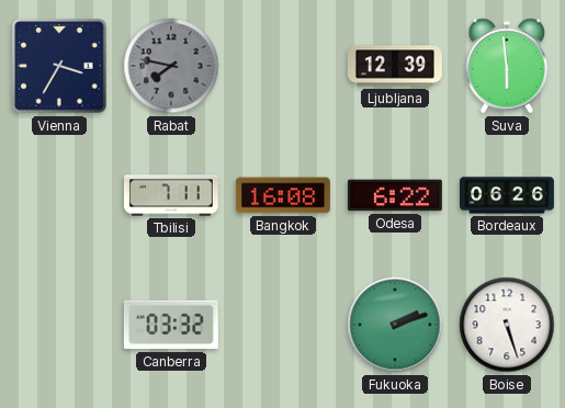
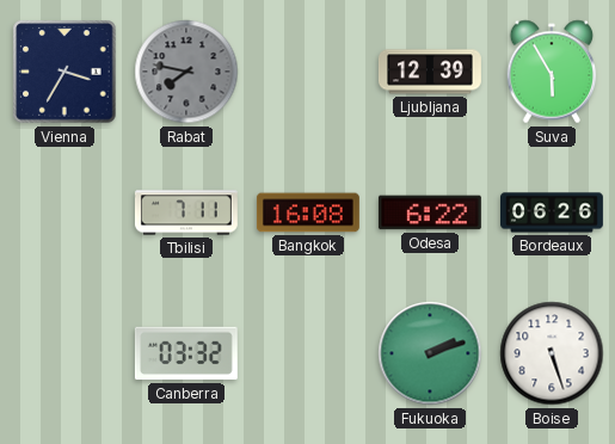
Suva: 5:59 -> 5:55
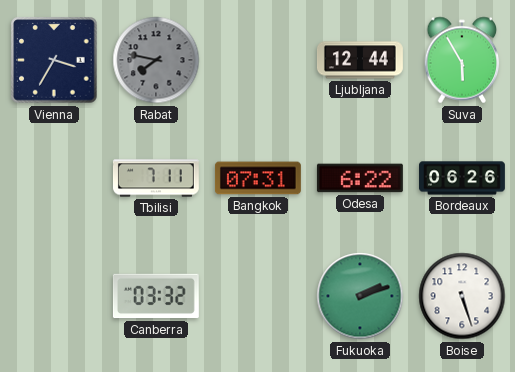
Ljubljana: 12:39 -> 12:44
Bangkok: 16:08 -> 07:31
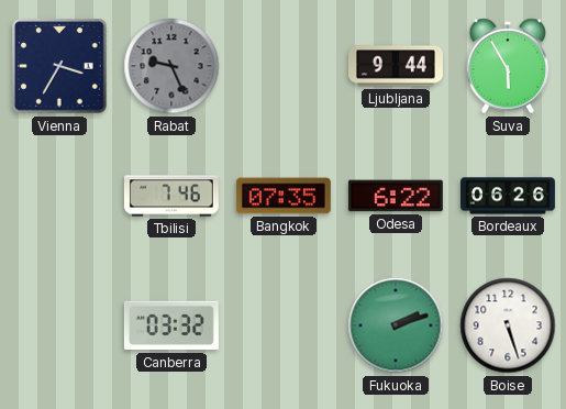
Rabat: 7:47 -> 9:26
Ljubljana: 12:44 -> 9:44
Tbilisi: 7:11 -> 7:46
Bangkok: 07:31 -> 07:35
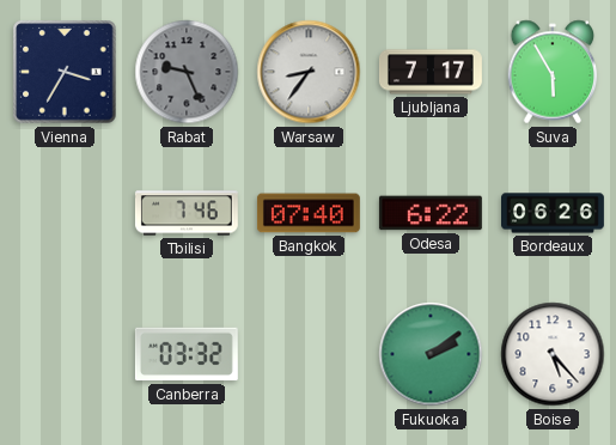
Warsaw: none -> 8:36
Ljubljana: 9:44 -> 7:17
Bangkok: 07:35 -> 07:40
Fukuoka: 2:12 -> 2:09
Boise: 5:27 -> 5:23
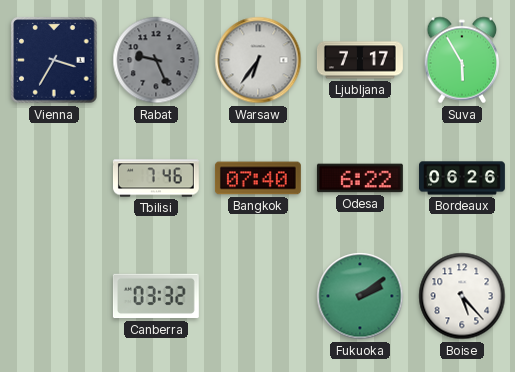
Warsaw: 8:36 -> 6:36
